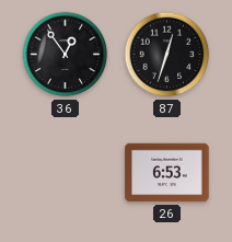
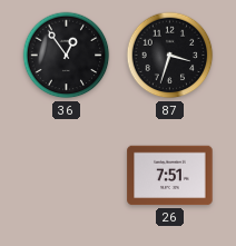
87: 12:33 -> 3:33
26: 6:53 -> 7:51
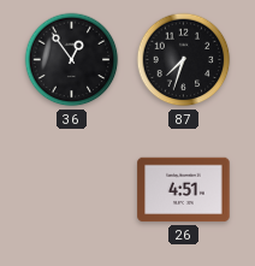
87: 3:33 -> 7:33
26: 7:51 -> 4:51
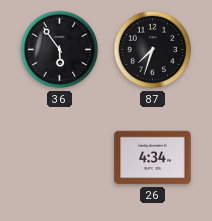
36: 12:54 -> 5:54
26: 4:51 -> 4:34
